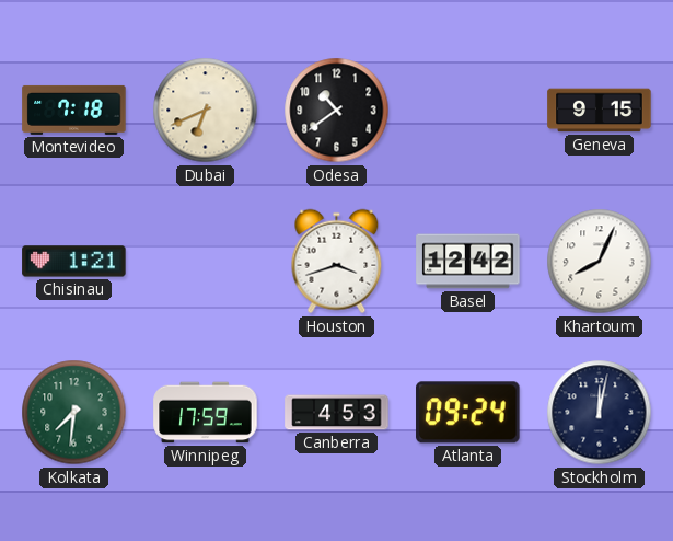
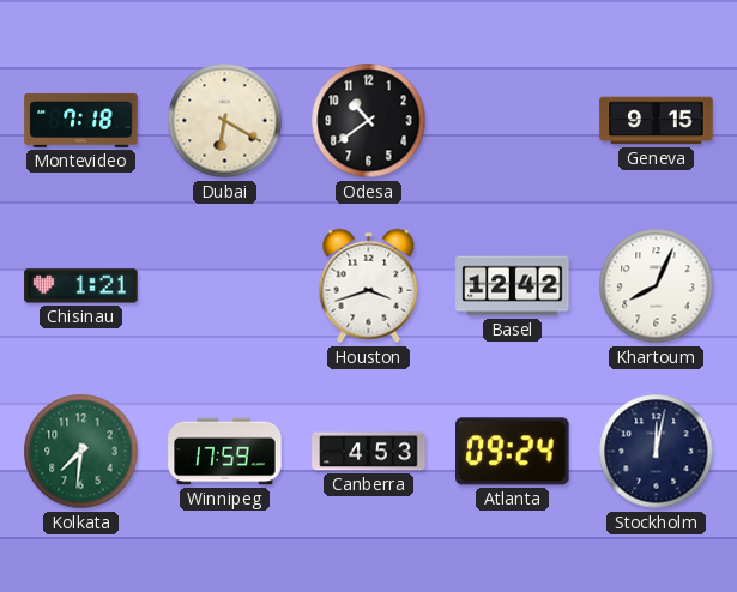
Dubai: 6:41 -> 6:20
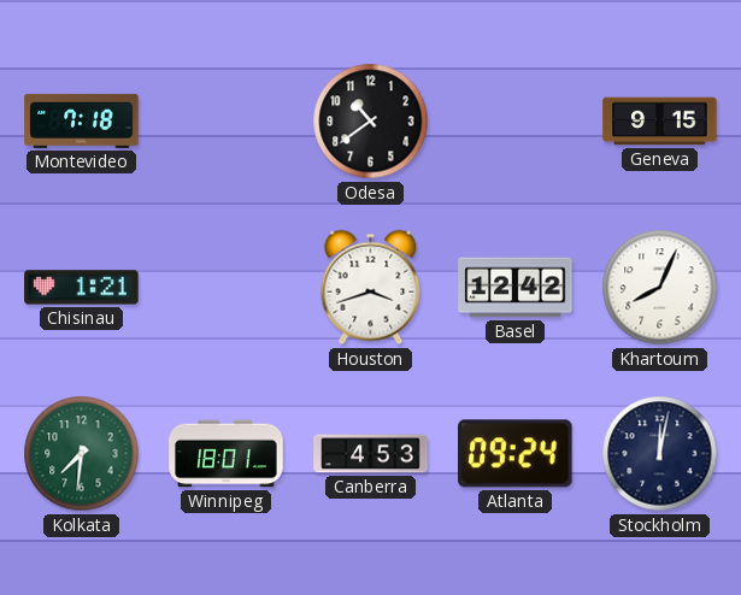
Dubai: 6:20 -> none
Winnipeg: 17:59 -> 18:01
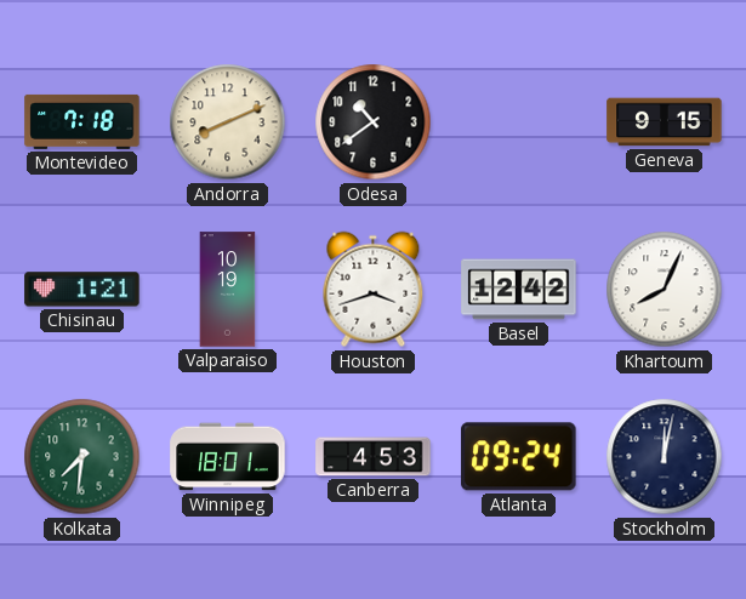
Andorra: none -> 8:11
Valparaiso: none -> 10:19
